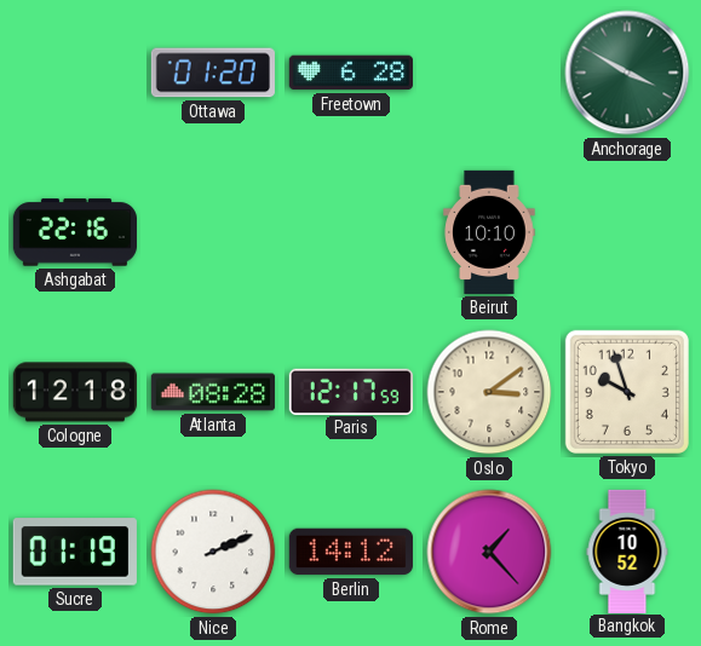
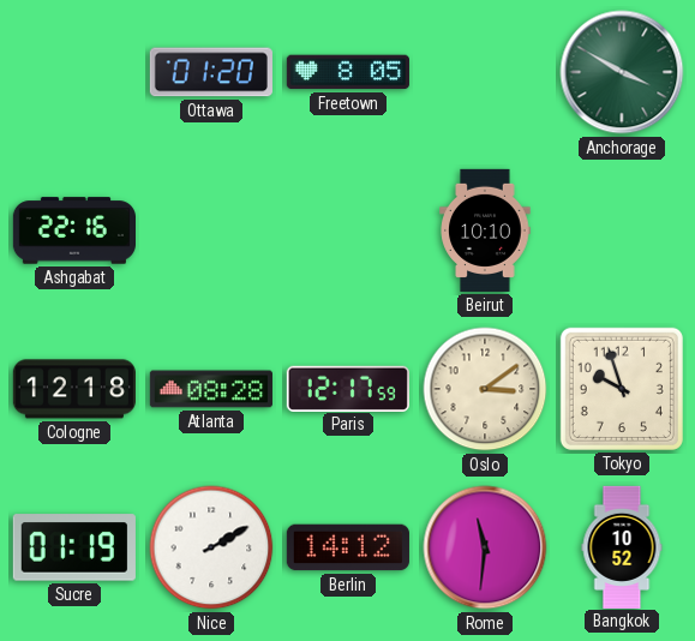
Freetown: 6:28 -> 8:05
Nice: 2:11 -> 2:10
Rome: 1:23 -> 11:31
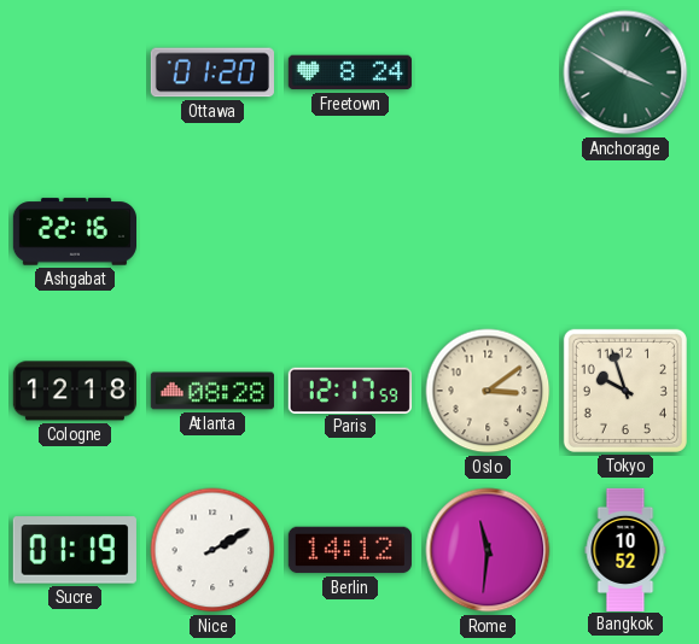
Freetown: 8:05 -> 8:24
Beirut: 10:10 -> none
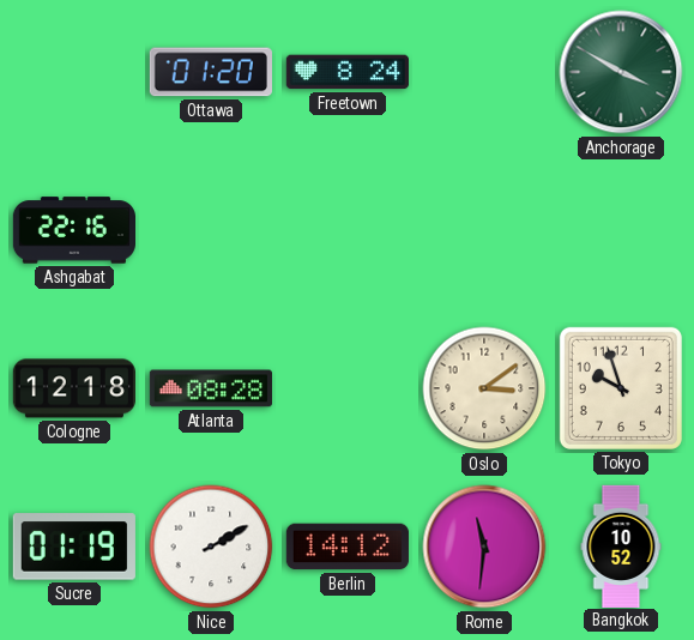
Paris: 12:17 -> none
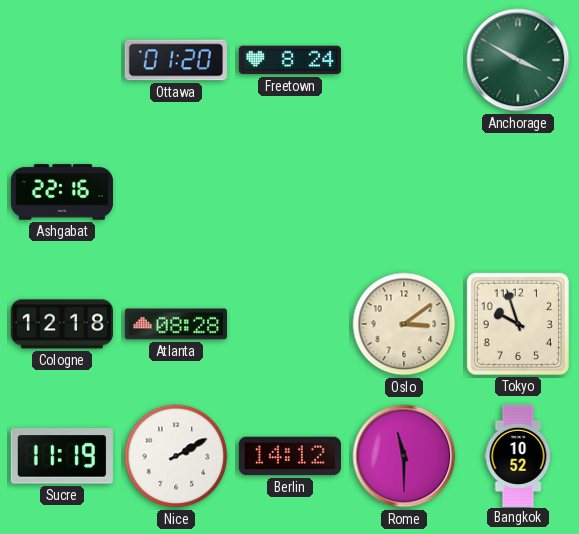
Sucre: 01:19 -> 11:19
Rome: 11:31 -> 11:30
